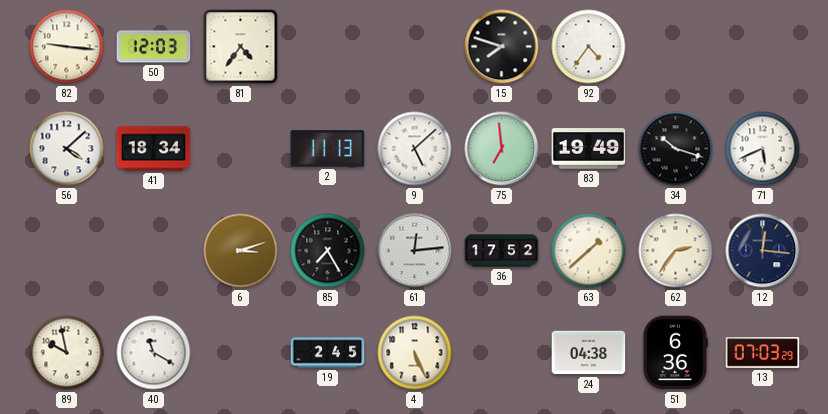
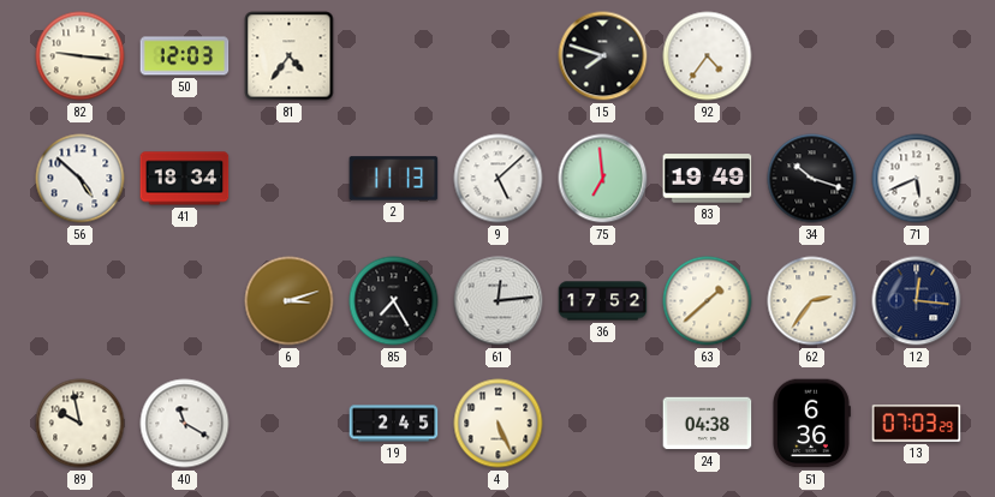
56: 4:08 -> 4:52
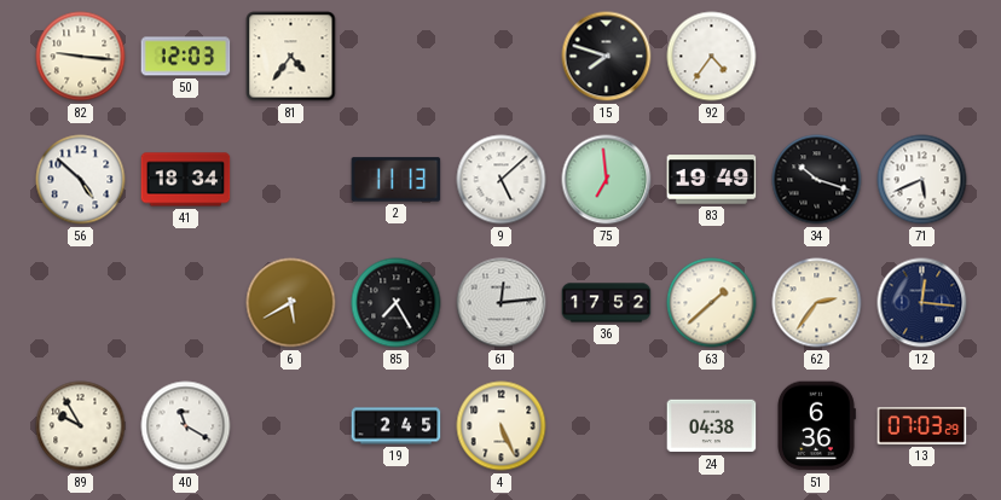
6: 3:12 -> 5:40
89: 9:58 -> 9:55
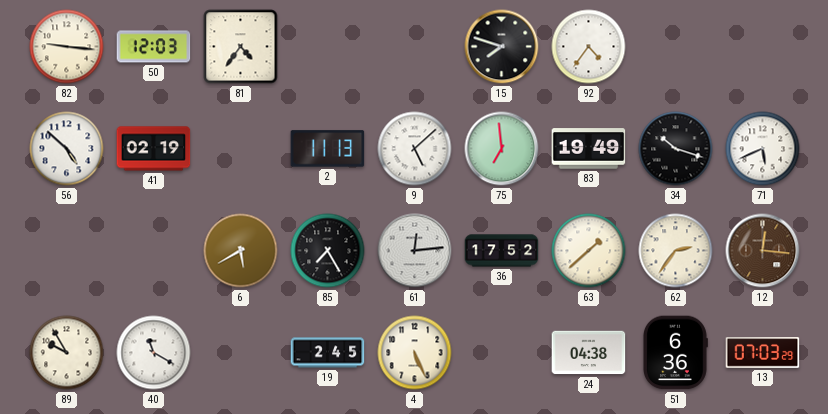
41: 18:34 -> 02:19
12 dial: navy -> brown
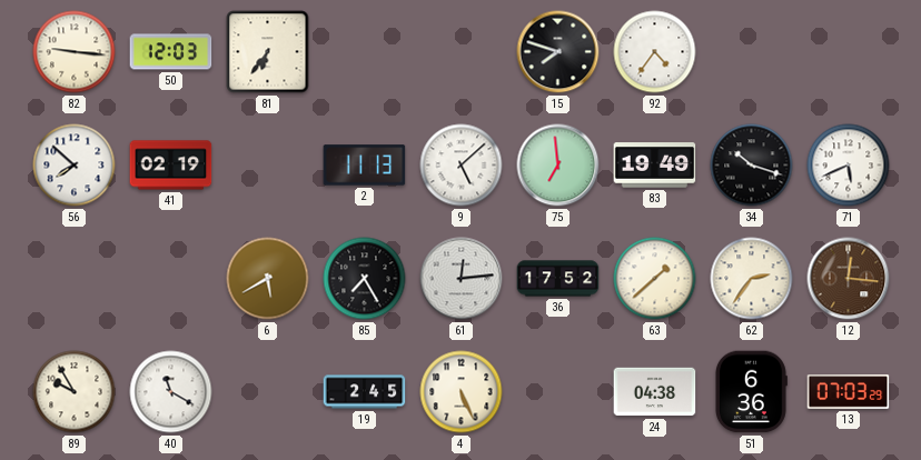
81: 4:36 -> 6:36
56: 4:52 -> 7:52
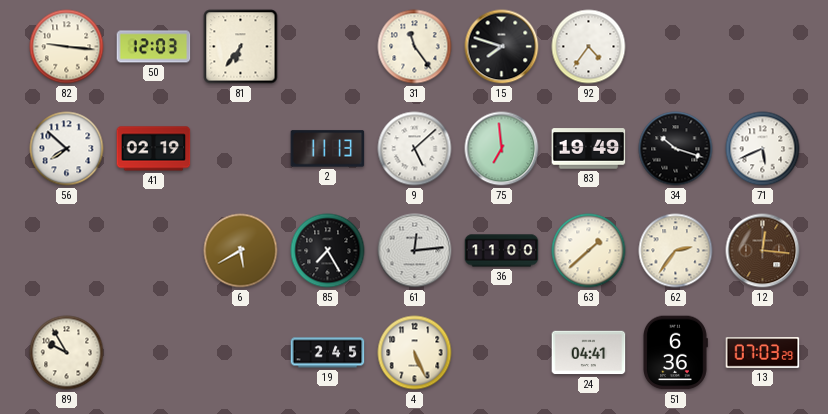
31: none -> 11:24
36: 17:52 -> 11:00
40: 11:20 -> none
24: 04:38 -> 04:41
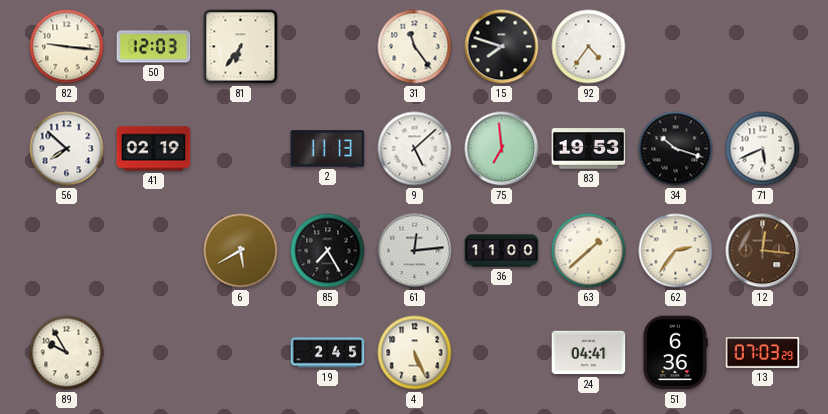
83: 19:49 -> 19:53
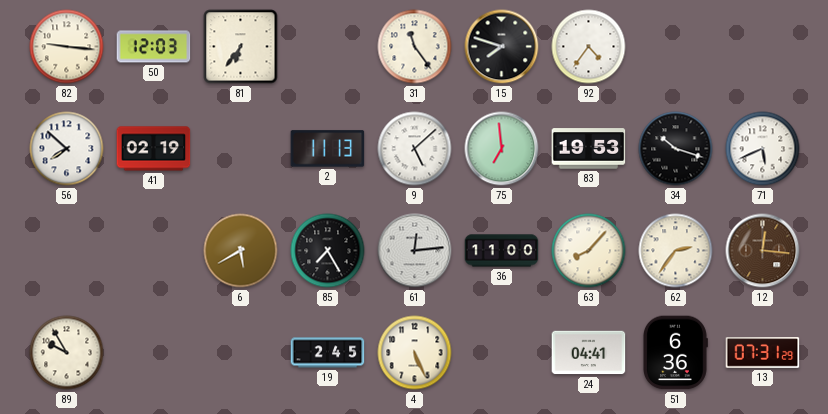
63: 1:38 -> 8:07
13: 07:03 -> 07:31
